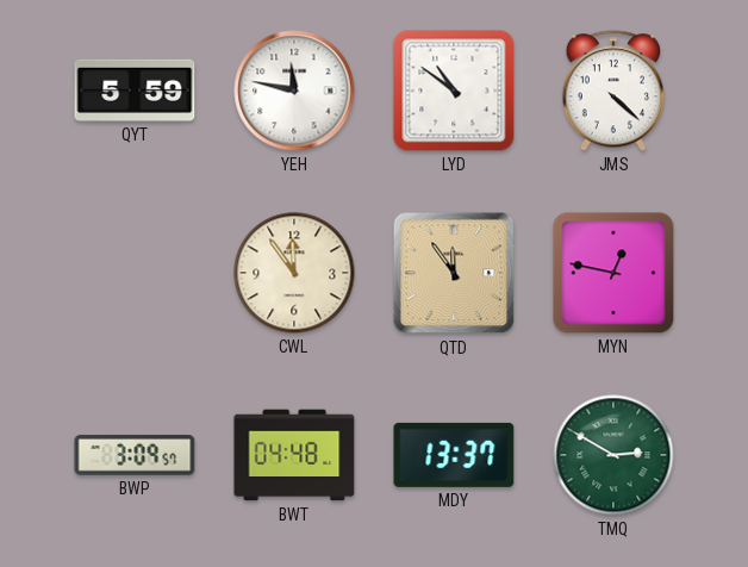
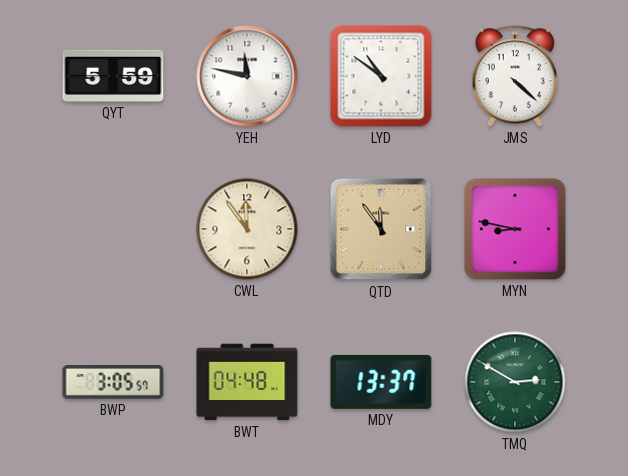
MYN: 12:47 -> 8:47
BWP: 3:09 -> 3:05
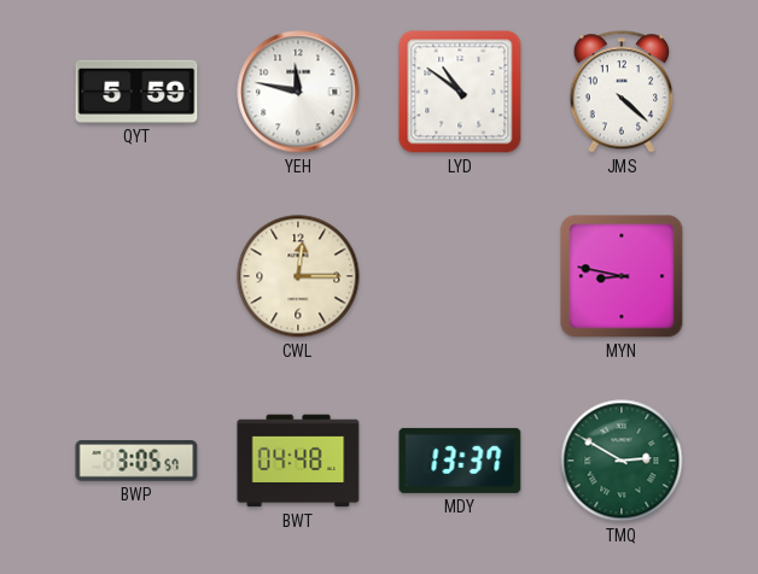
CWL: 11:54 -> 12:15
QTD: 11:54 -> none
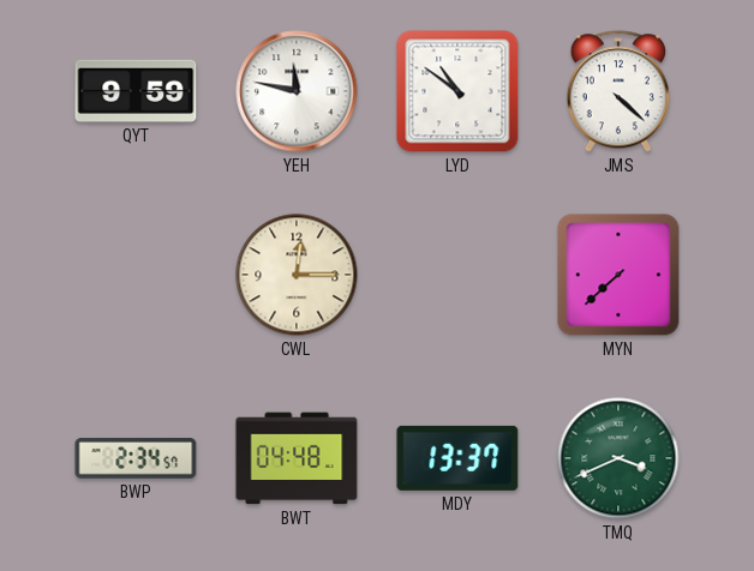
QYT: 5:59 -> 9:59
MYN: 8:47 -> 7:38
BWP: 3:05 -> 2:34
TMQ: 2:50 -> 3:41
